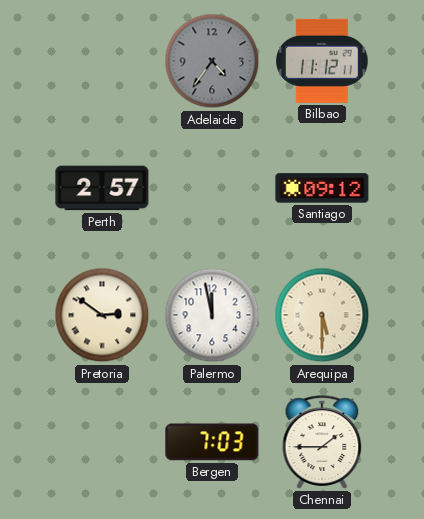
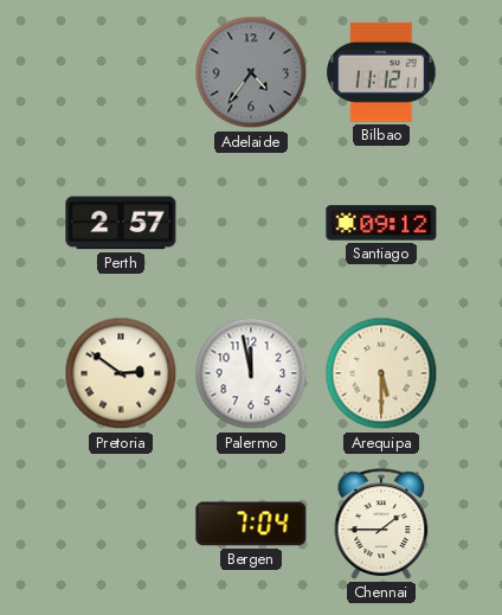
Bergen: 7:03 -> 7:04
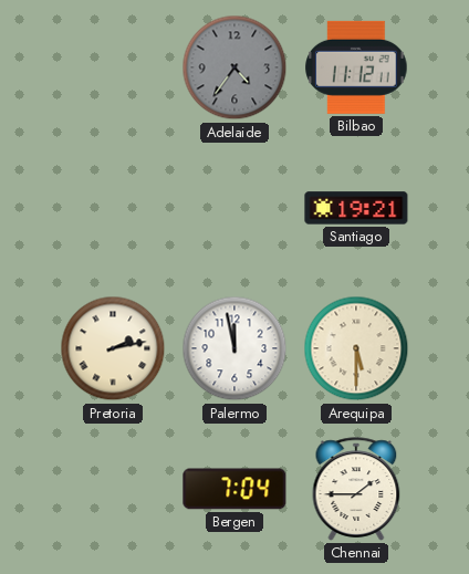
Perth: 2:57 -> none
Santiago: 09:12 -> 19:21
Pretoria: 2:51 -> 2:13
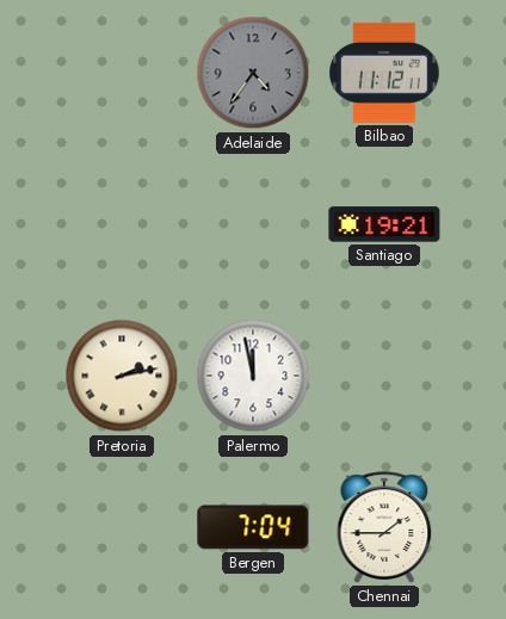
Arequipa: 5:30 -> none
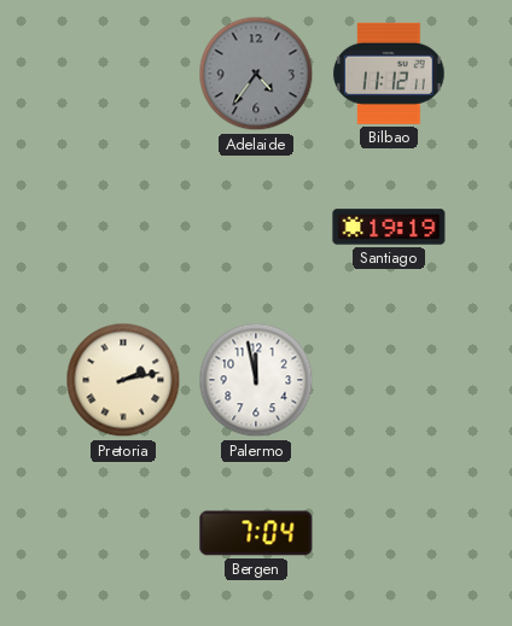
Santiago: 19:21 -> 19:19
Chennai: 1:45 -> none
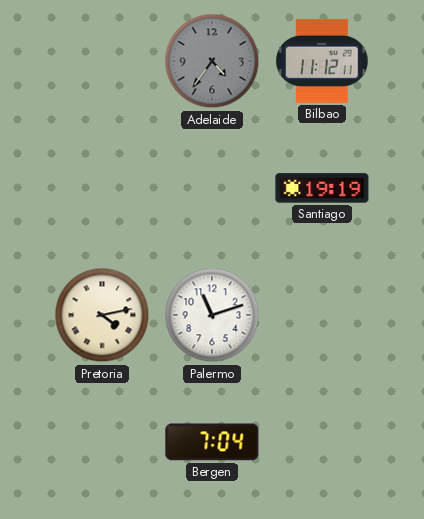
Pretoria: 2:13 -> 4:13
Palermo: 11:58 -> 11:12
